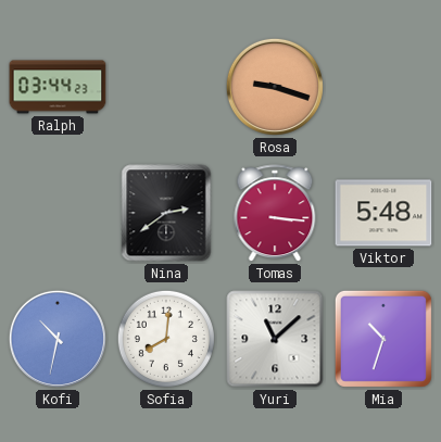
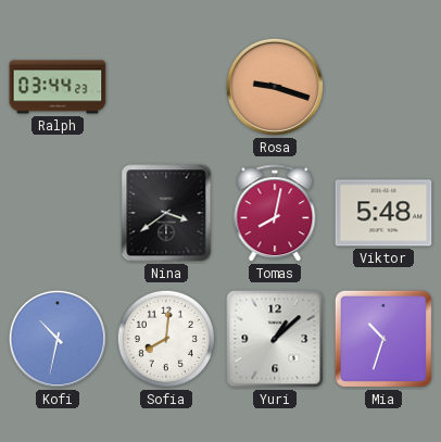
Nina: 2:39 -> 3:39
Tomas: 3:16 -> 8:02
Yuri: 11:08 -> 1:08
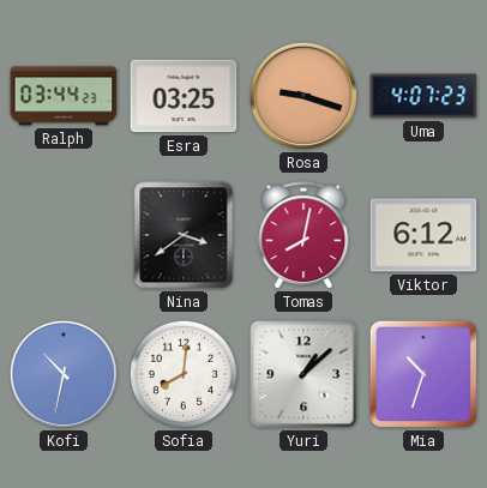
Esra: none -> 03:25
Uma: none -> 4:07
Viktor: 5:48 -> 6:12
